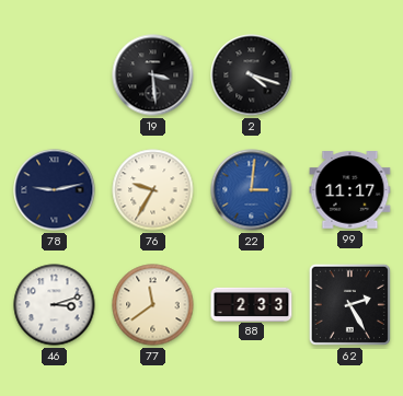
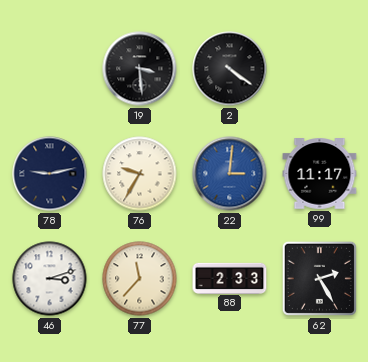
2: 4:18 -> 4:21
77: 11:39 -> 11:37
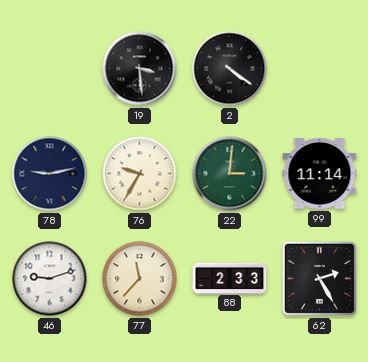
22 dial: blue -> green
99: 11:17 -> 11:14
46: 3:12 -> 9:12
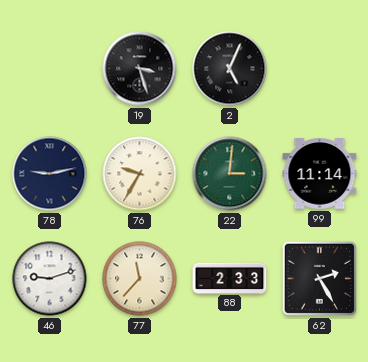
19: 3:29 -> 3:27
2: 4:21 -> 5:04
